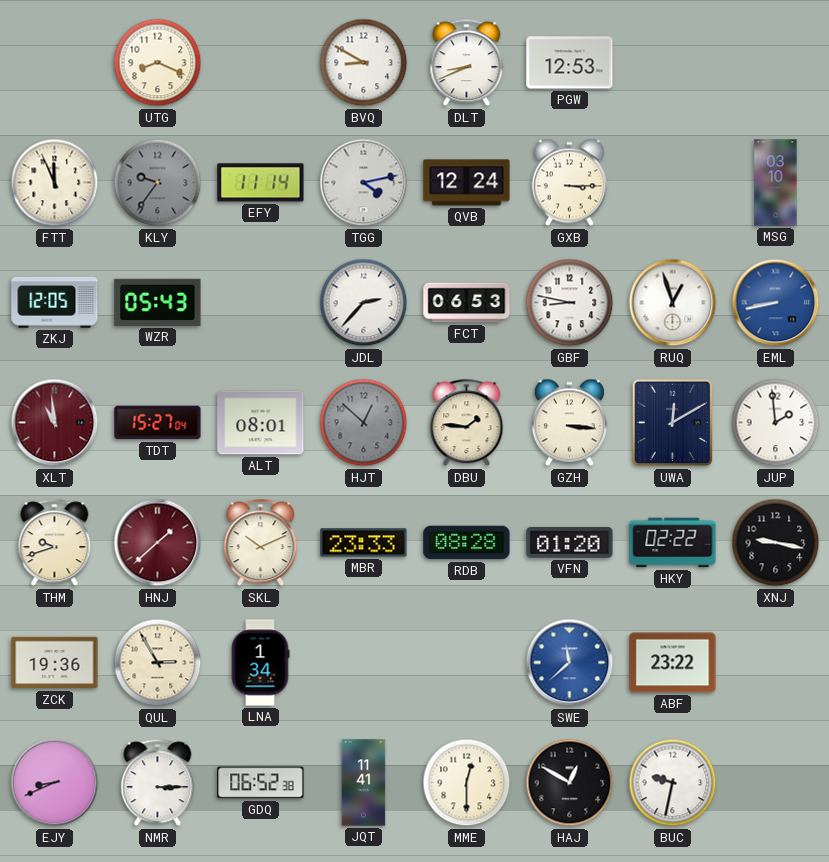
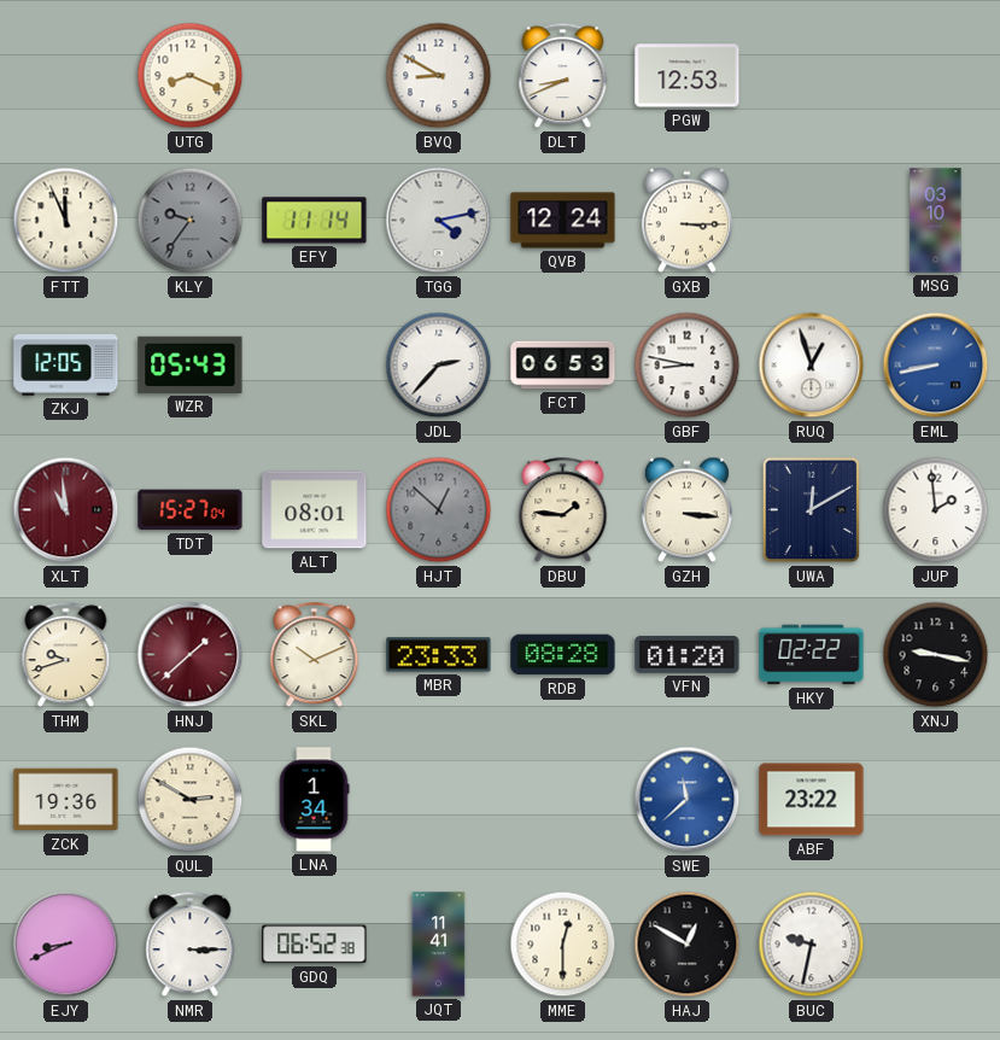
QUL: 2:55 -> 2:50
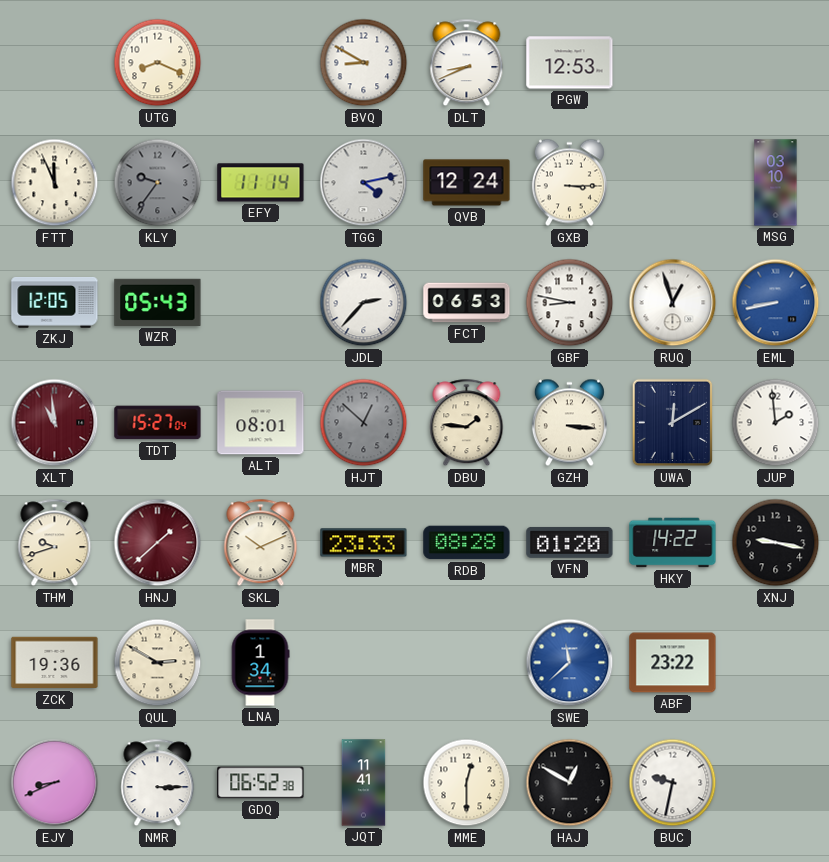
HKY: 02:22 -> 14:22
